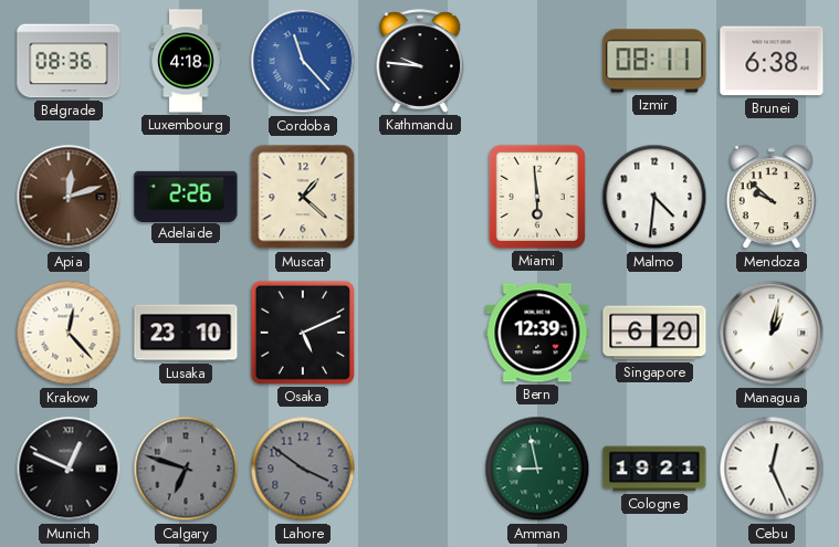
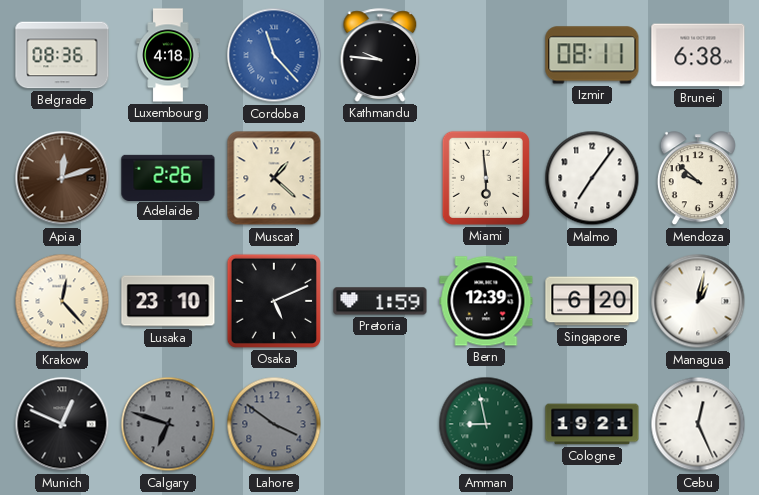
Malmo: 4:31 -> 7:06
Pretoria: none -> 1:59
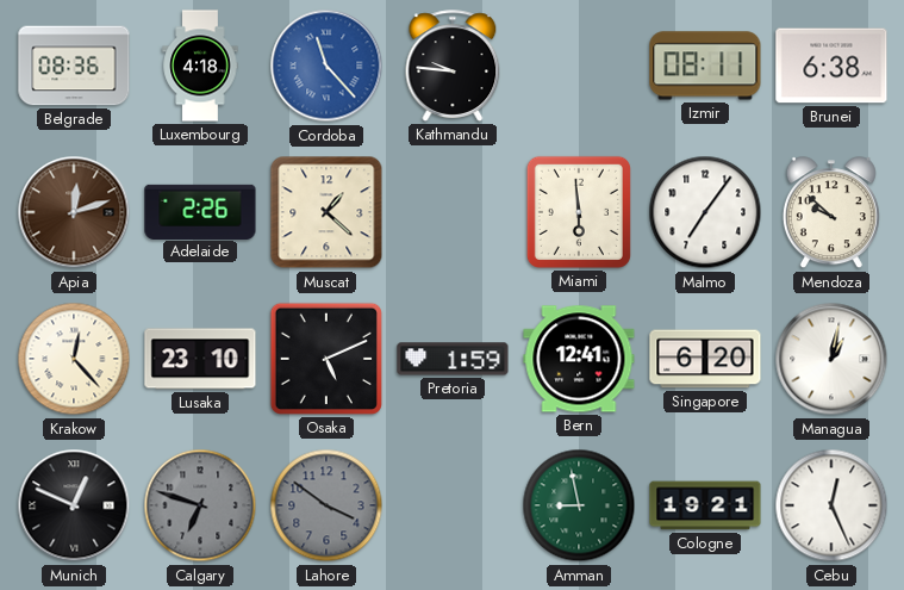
Bern: 12:39 -> 12:41
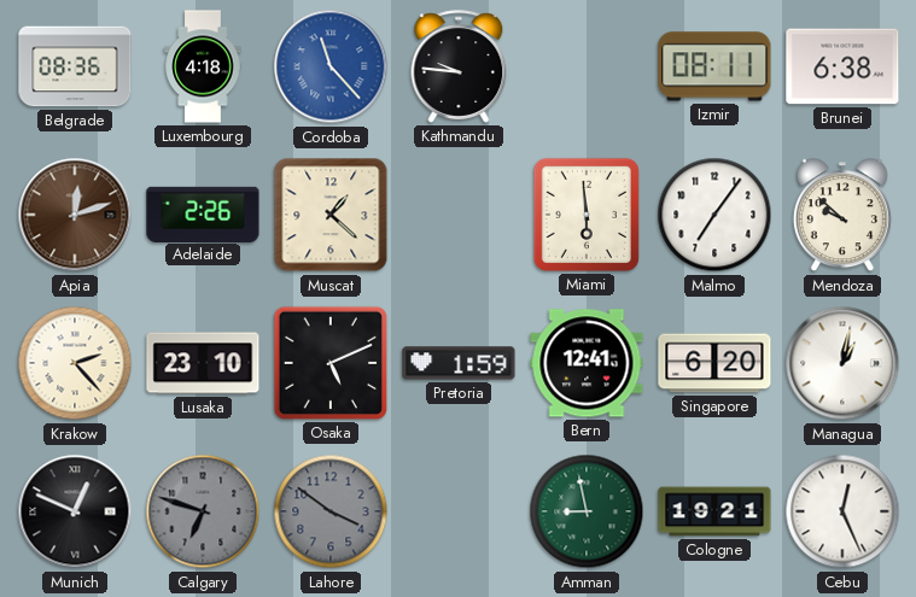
Krakow: 12:23 -> 2:23
